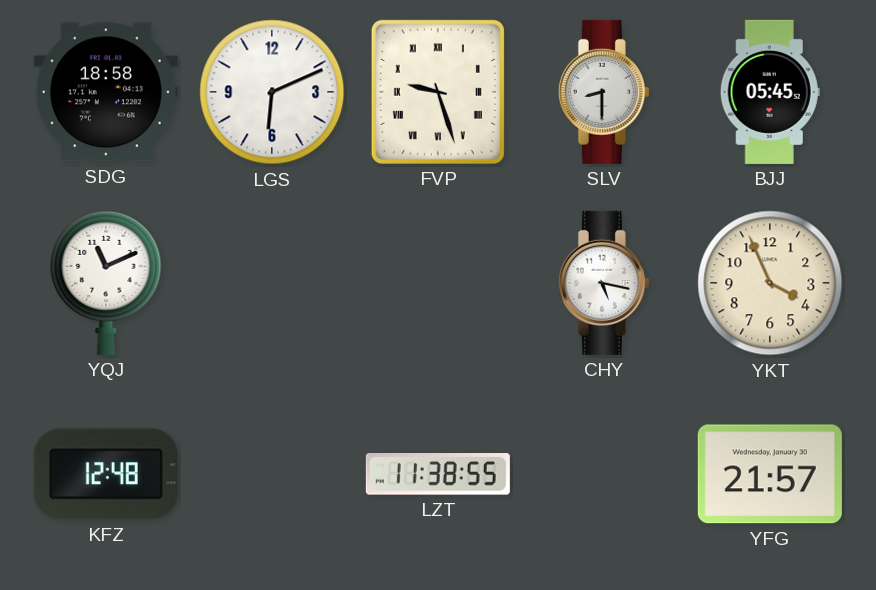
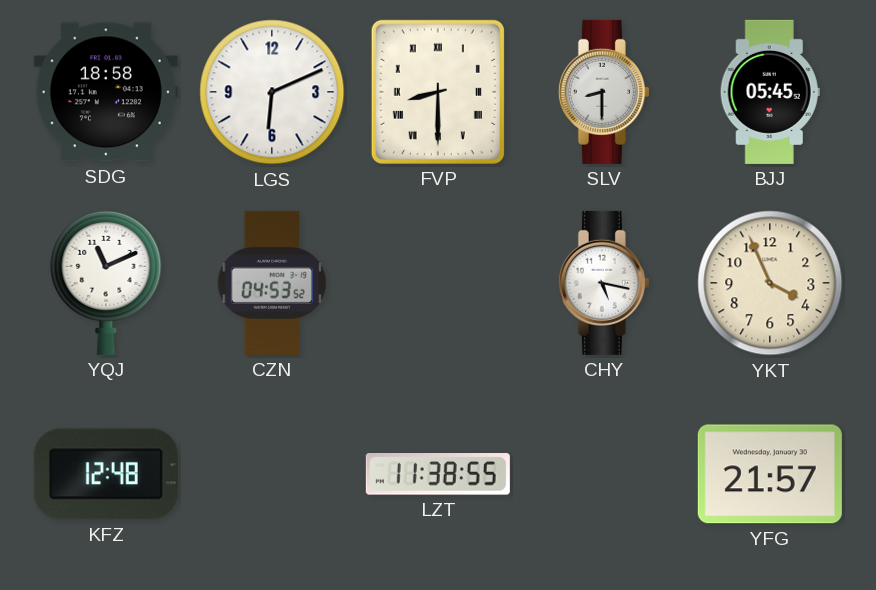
FVP: 9:27 -> 8:30
CZN: none -> 04:53
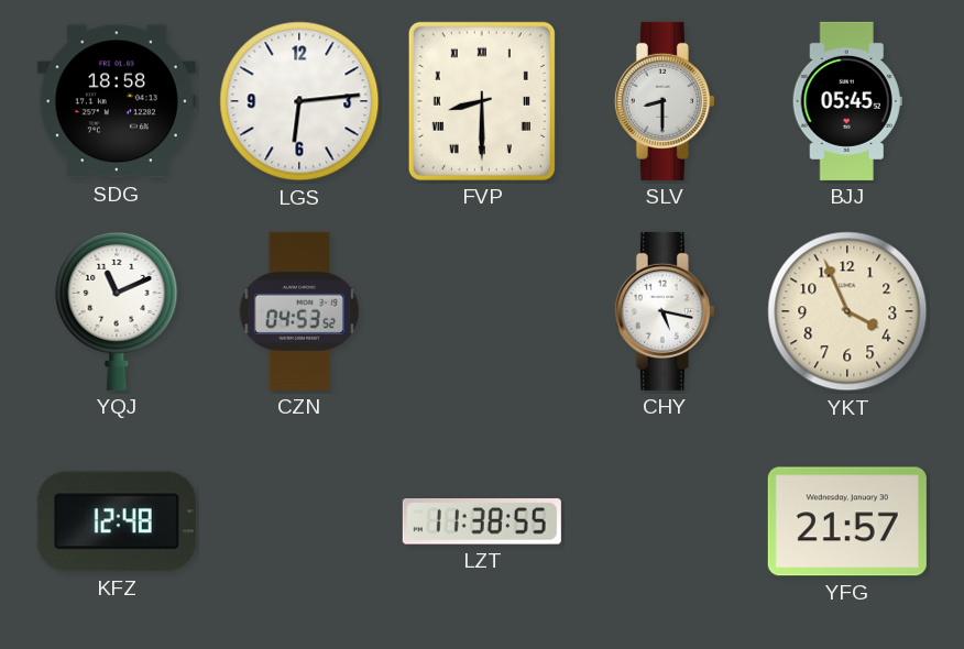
LGS: 6:11 -> 6:14
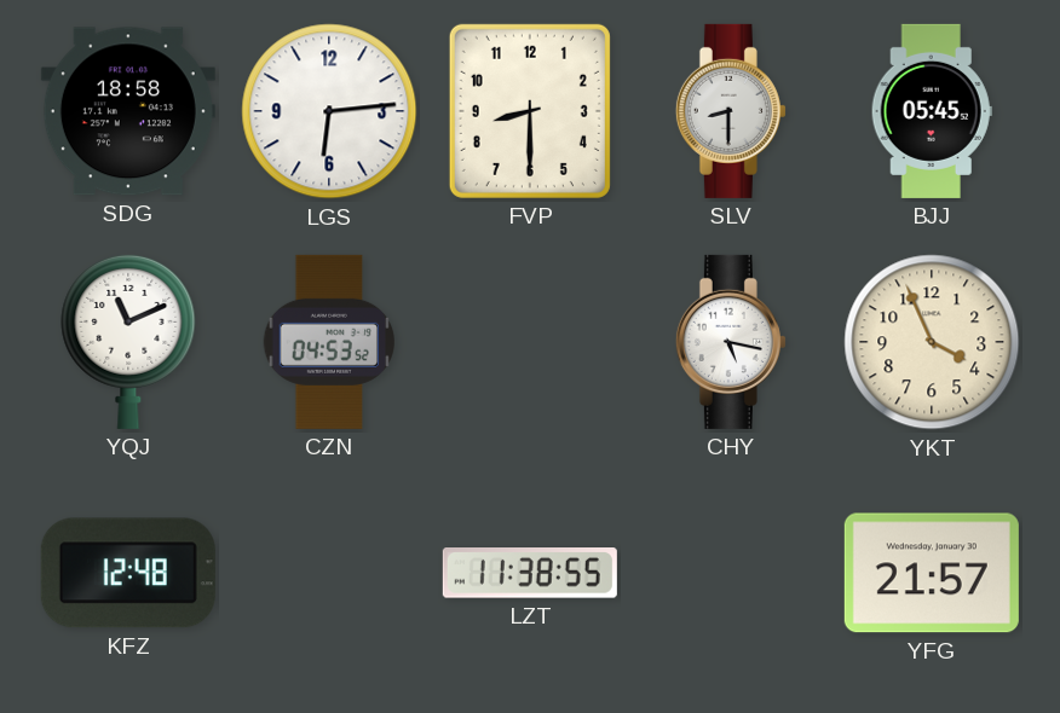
FVP numerals: Roman -> Arabic
